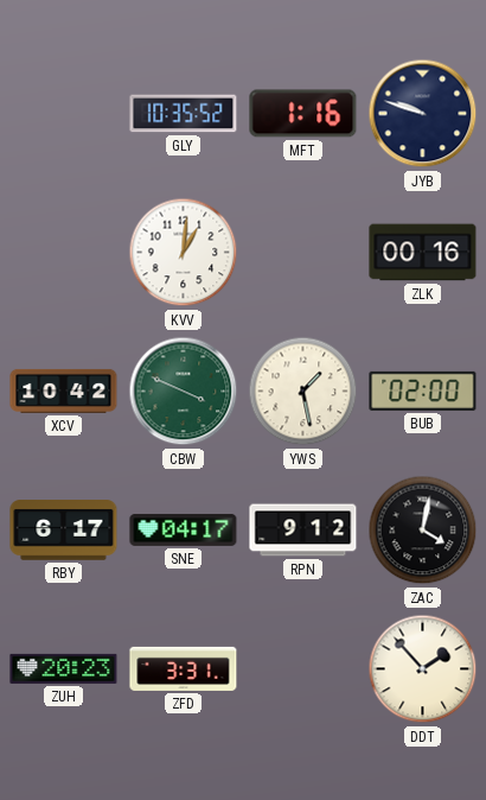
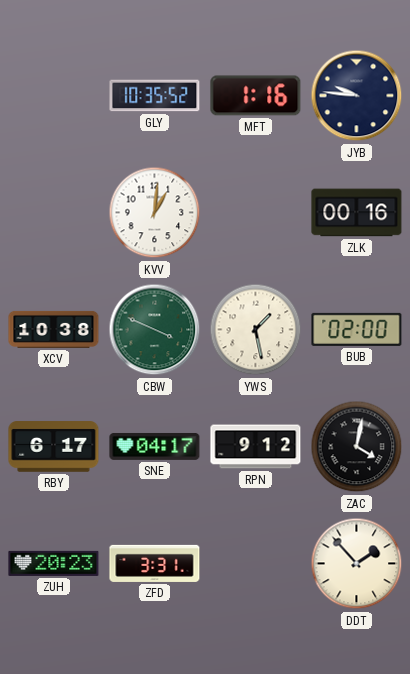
JYB: 9:48 -> 9:46
XCV: 10:42 -> 10:38
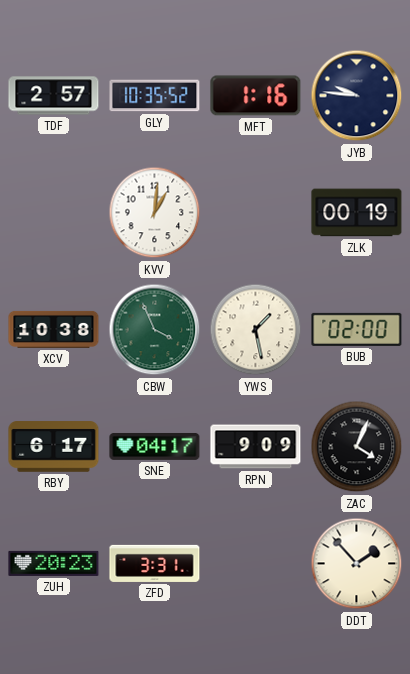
TDF: none -> 2:57
ZLK: 00:16 -> 00:19
CBW: 3:49 -> 3:56
RPN: 9:12 -> 9:09
ZAC: 4:02 -> 4:04
